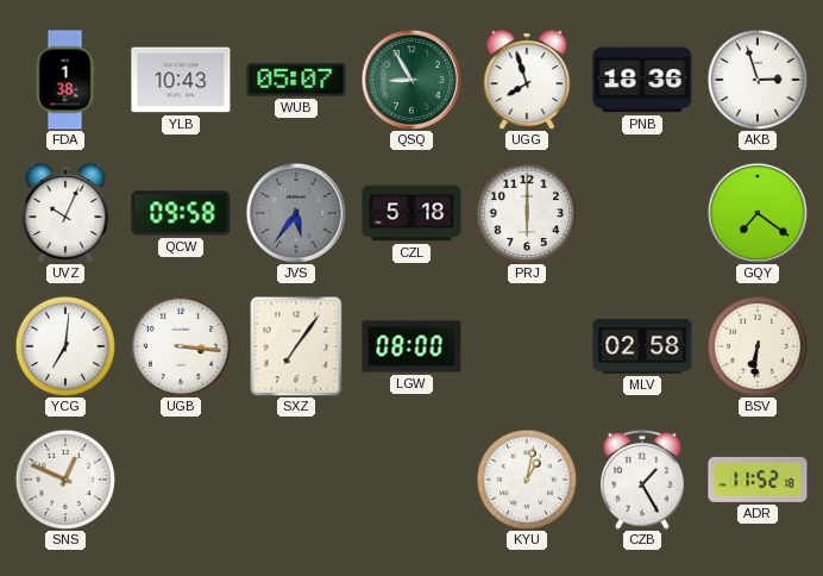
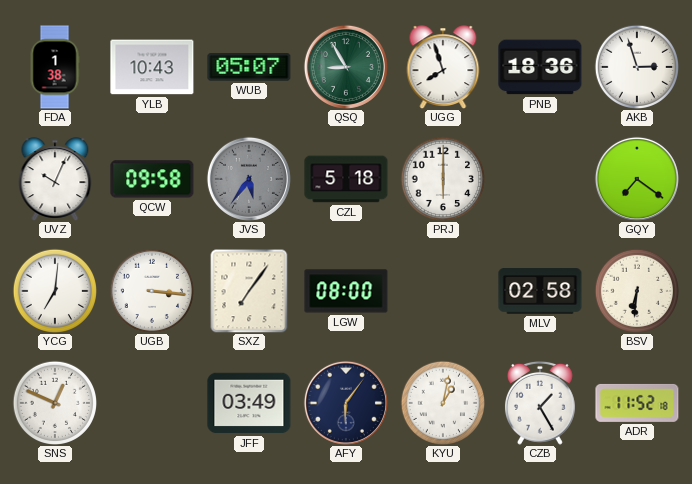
JFF: none -> 03:49
AFY: none -> 6:06
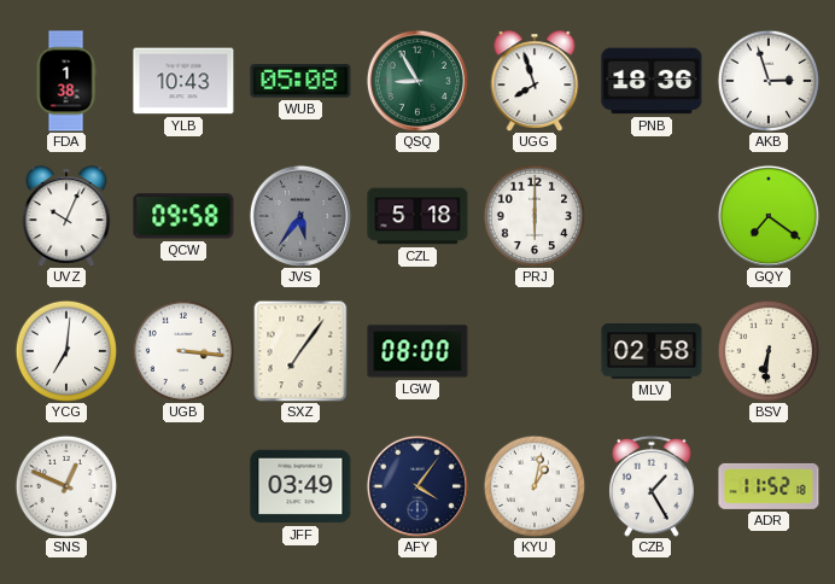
WUB: 05:07 -> 05:08
AFY: 6:06 -> 4:06
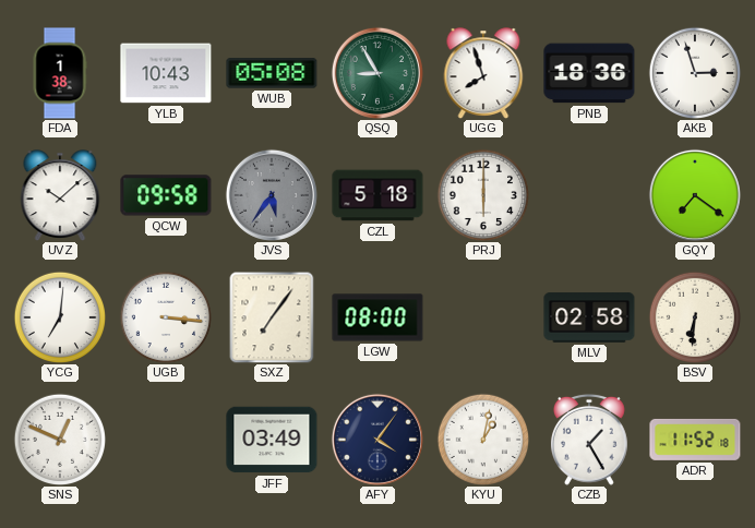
UVZ: 10:04 -> 10:08
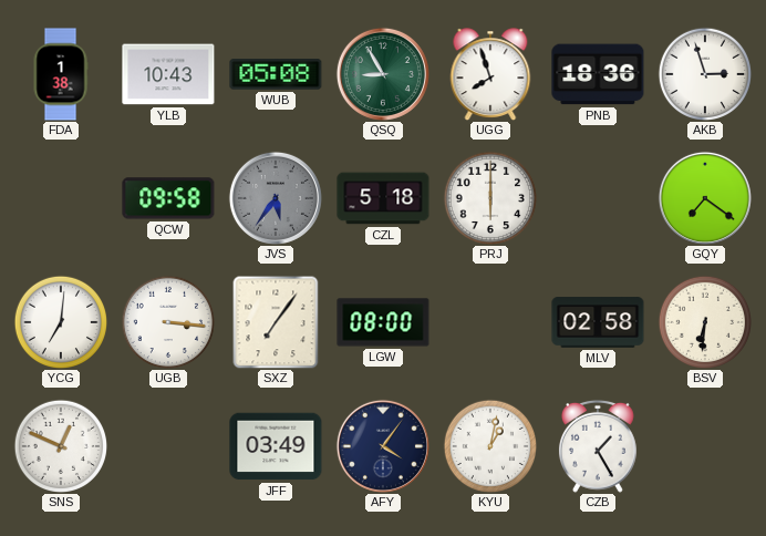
UVZ: 10:08 -> none
ADR: 11:52 -> none
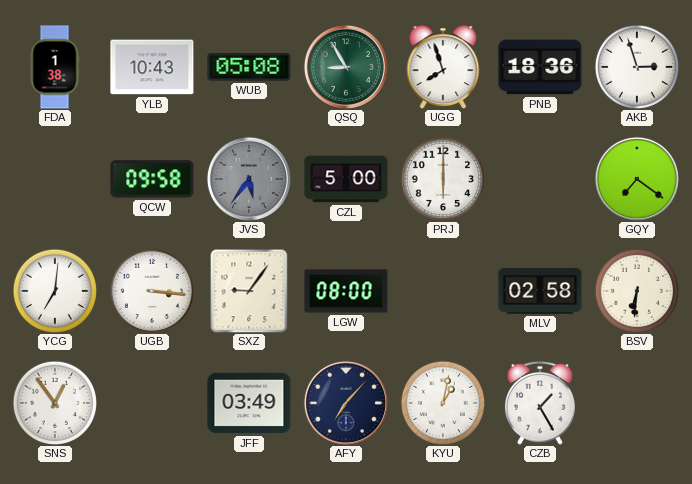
CZL: 5:18 -> 5:00
SXZ: 7:06 -> 9:06
SNS: 12:49 -> 12:54
AFY: 4:06 -> 7:07
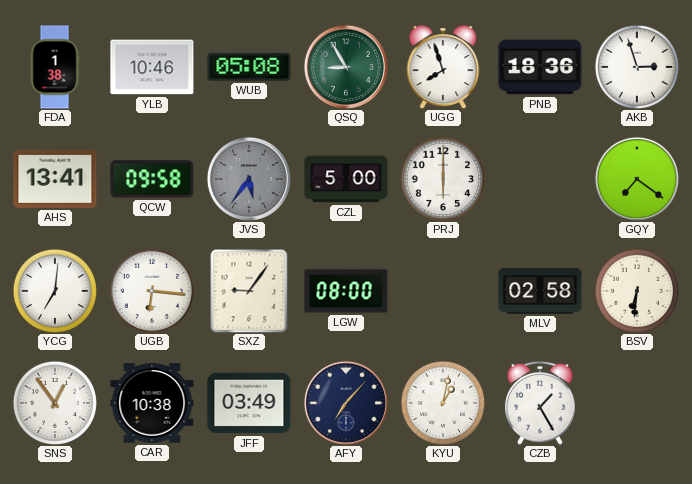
YLB: 10:43 -> 10:46
AHS: none -> 13:41
UGB: 3:16 -> 6:16
CAR: none -> 10:38
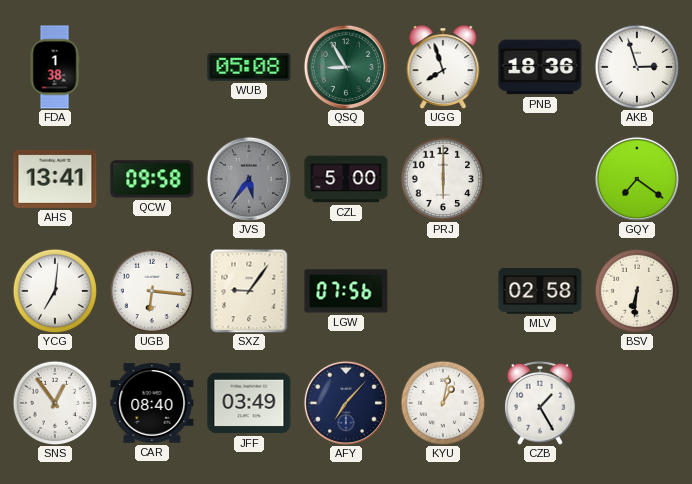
YLB: 10:46 -> none
LGW: 08:00 -> 07:56
CAR: 10:38 -> 08:40
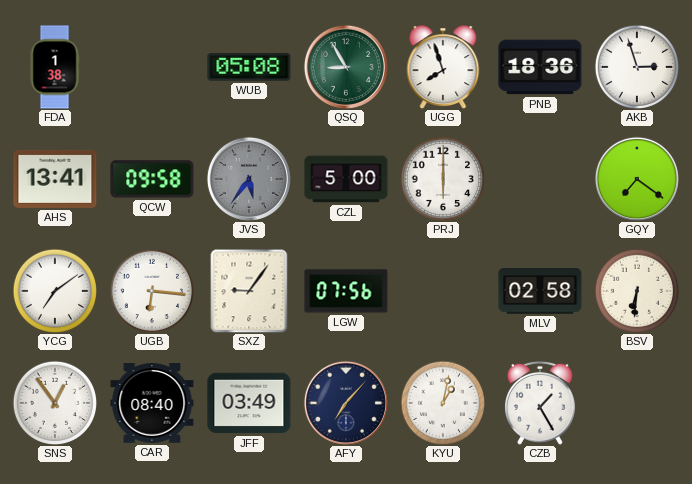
YCG: 7:01 -> 7:09
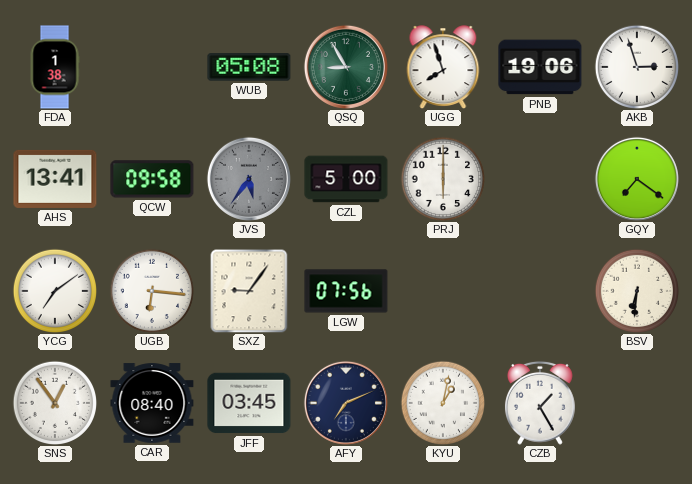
PNB: 18:36 -> 19:06
MLV: 02:58 -> none
JFF: 03:49 -> 03:45
AFY: 7:07 -> 7:11
